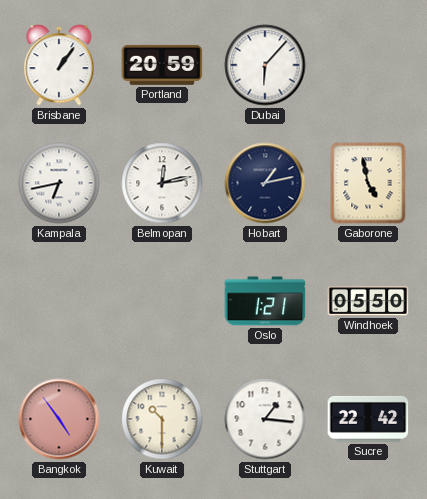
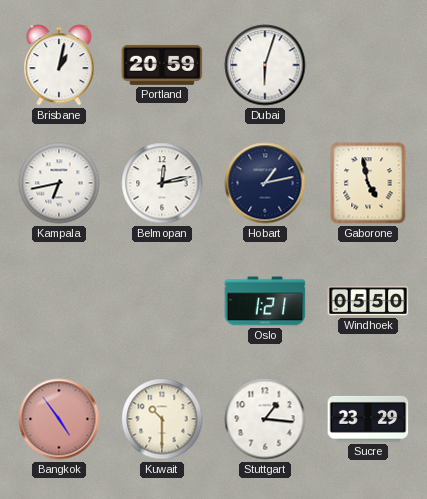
Brisbane: 1:06 -> 1:02
Dubai: 6:07 -> 6:03
Sucre: 22:42 -> 23:29
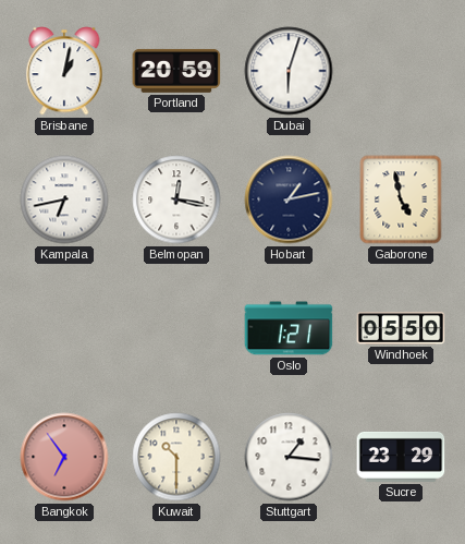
Belmopan: 12:13 -> 12:17
Bangkok: 4:54 -> 6:54
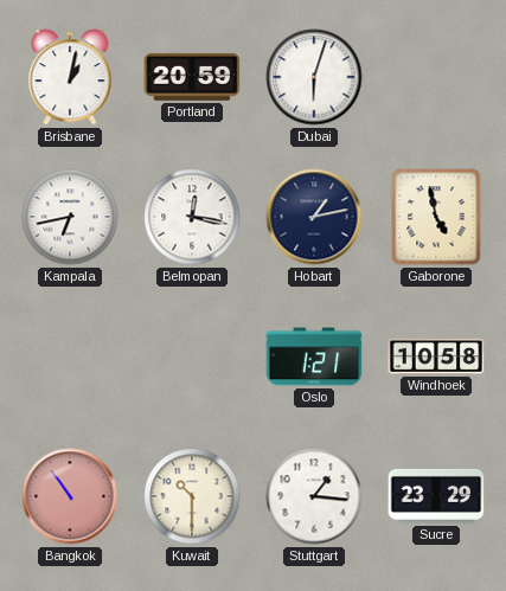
Windhoek: 05:50 -> 10:58
Bangkok: 6:54 -> 10:54
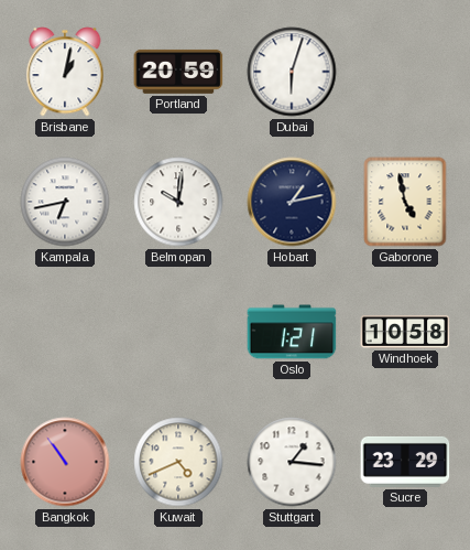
Belmopan: 12:17 -> 10:01
Kuwait: 10:30 -> 4:41
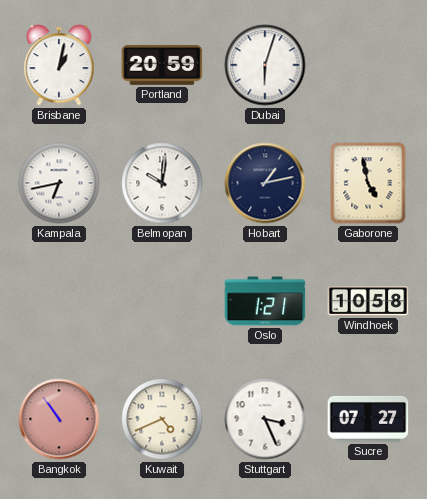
Stuttgart: 1:16 -> 3:26
Sucre: 23:29 -> 07:27
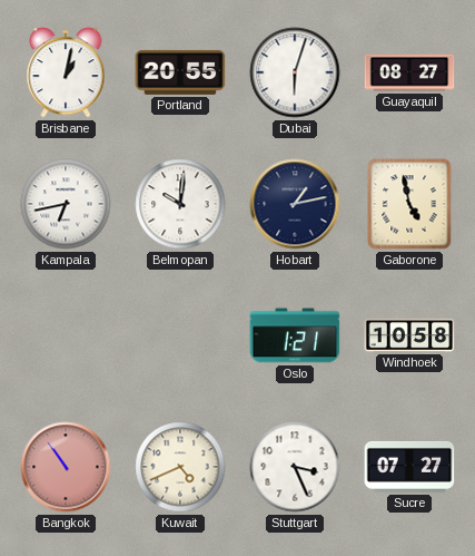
Portland: 20:59 -> 20:55
Guayaquil: none -> 08:27
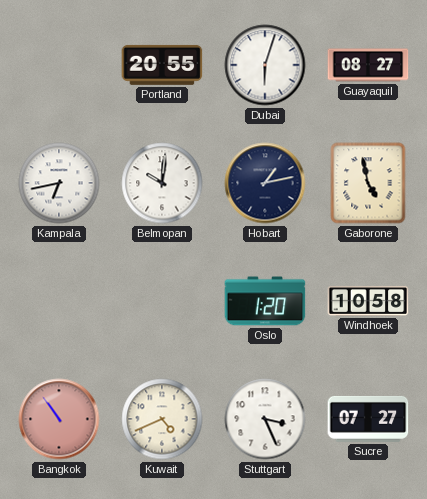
Brisbane: 1:02 -> none
Oslo: 1:21 -> 1:20
